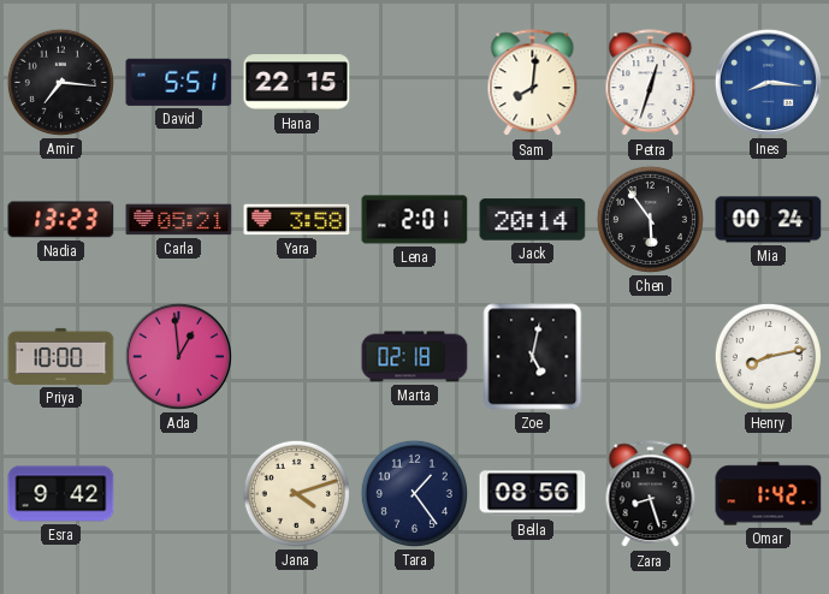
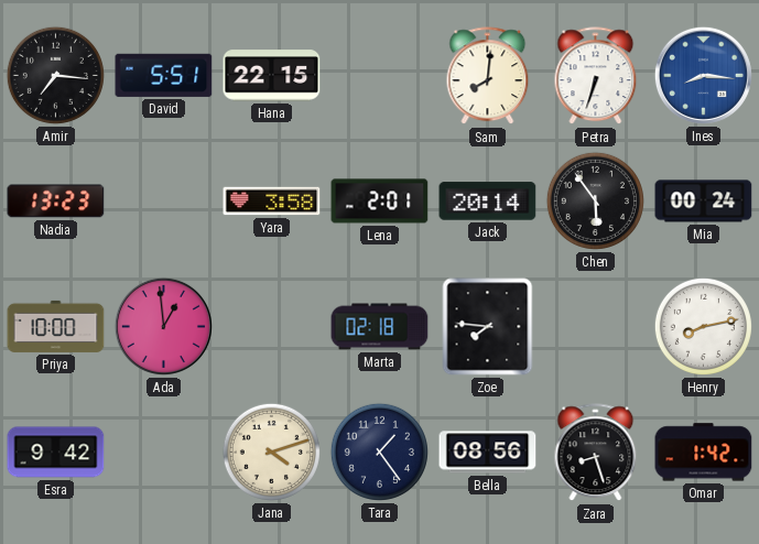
Petra: 12:33 -> 6:33
Carla: 05:21 -> none
Zoe: 5:02 -> 7:46
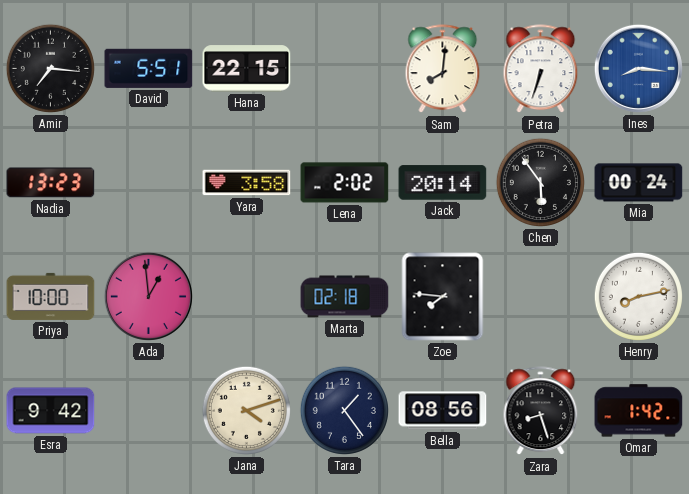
Lena: 2:01 -> 2:02
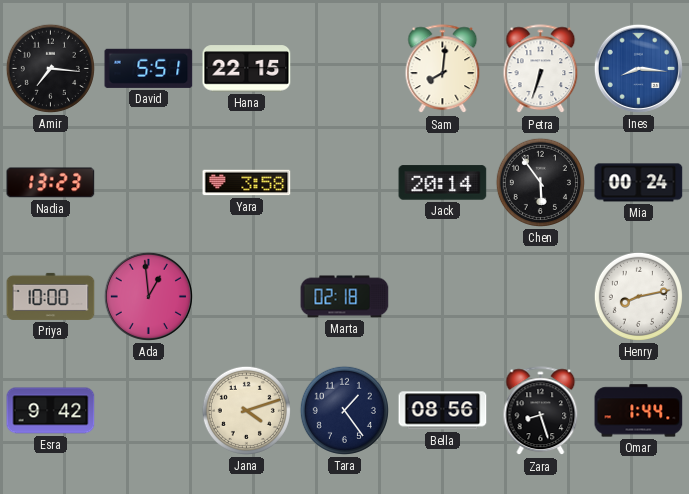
Lena: 2:02 -> none
Zoe: 7:46 -> none
Omar: 1:42 -> 1:44
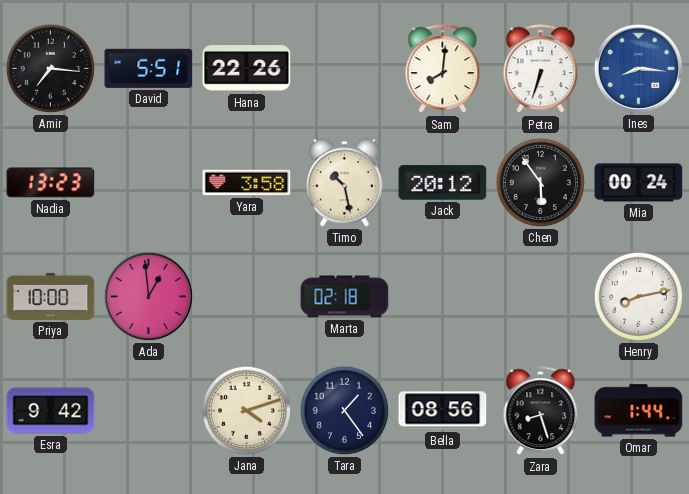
Hana: 22:15 -> 22:26
Timo: none -> 10:28
Jack: 20:14 -> 20:12
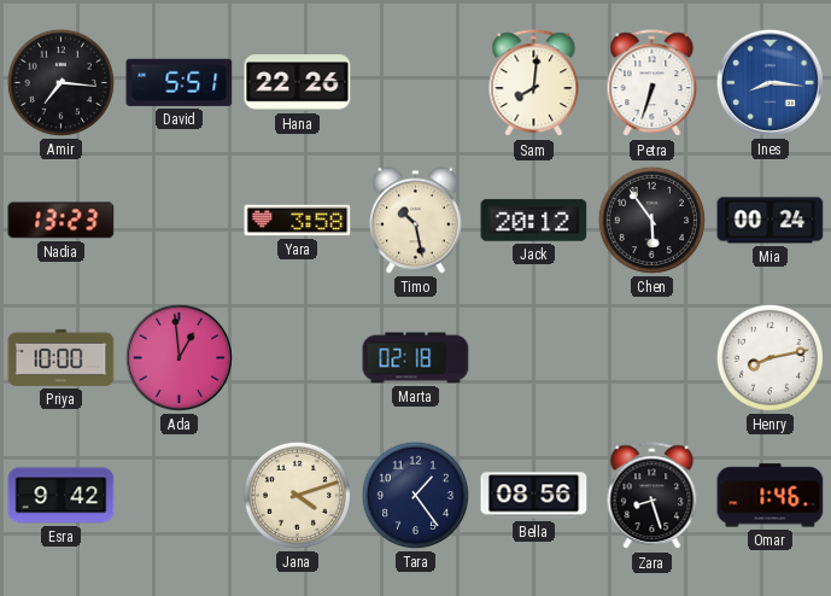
Omar: 1:44 -> 1:46
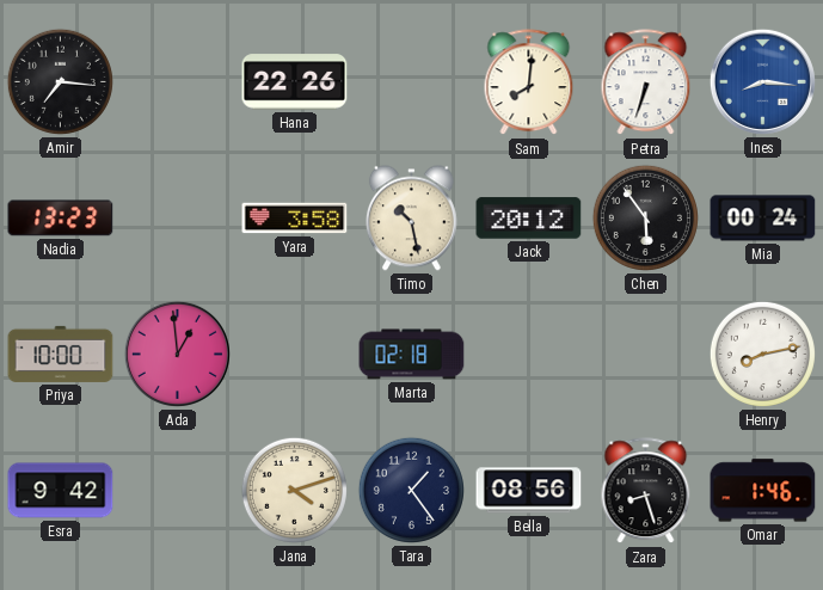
David: 5:51 -> none
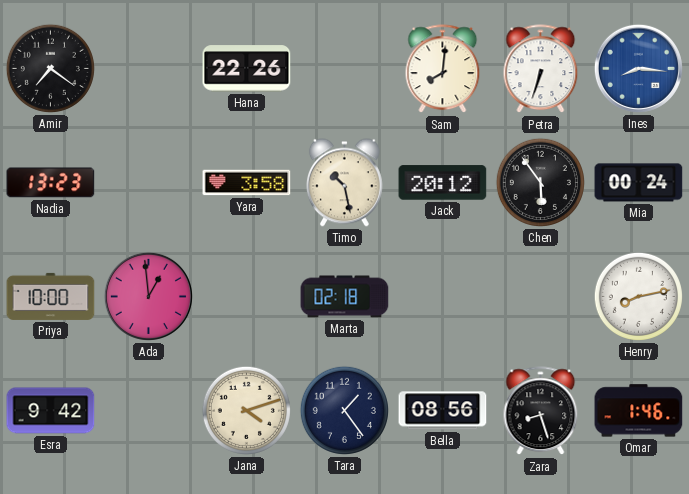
Amir: 7:16 -> 7:21
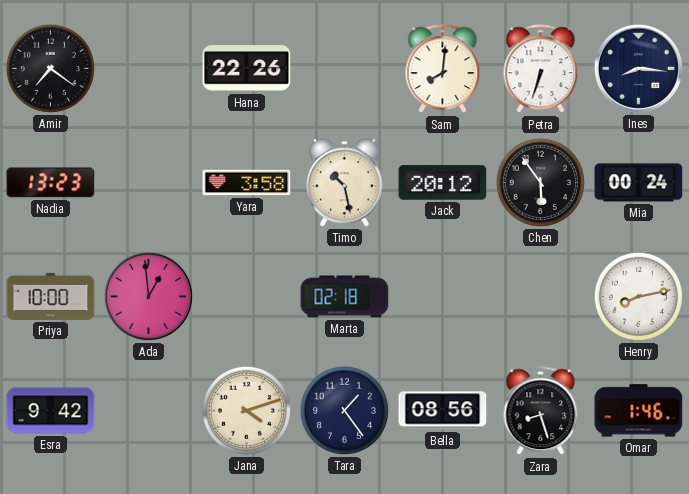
Ines dial: blue -> navy
